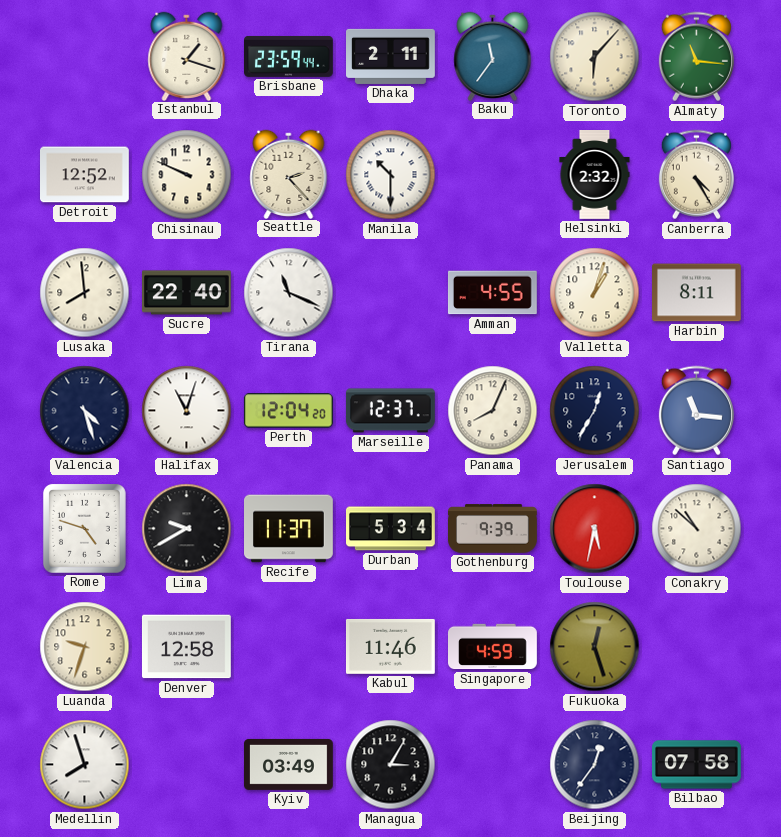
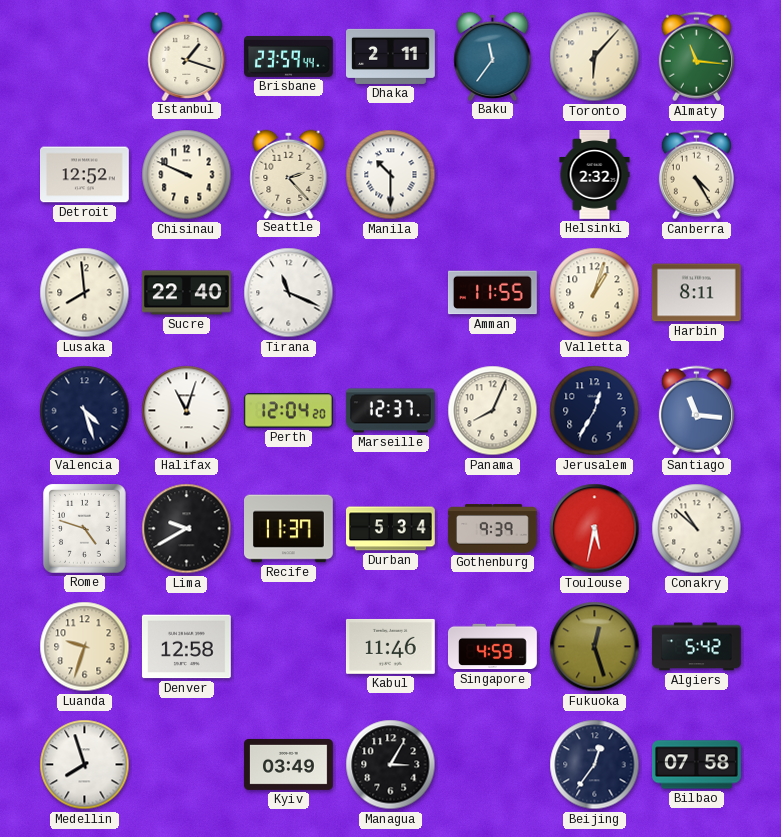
Amman: 4:55 -> 11:55
Algiers: none -> 5:42
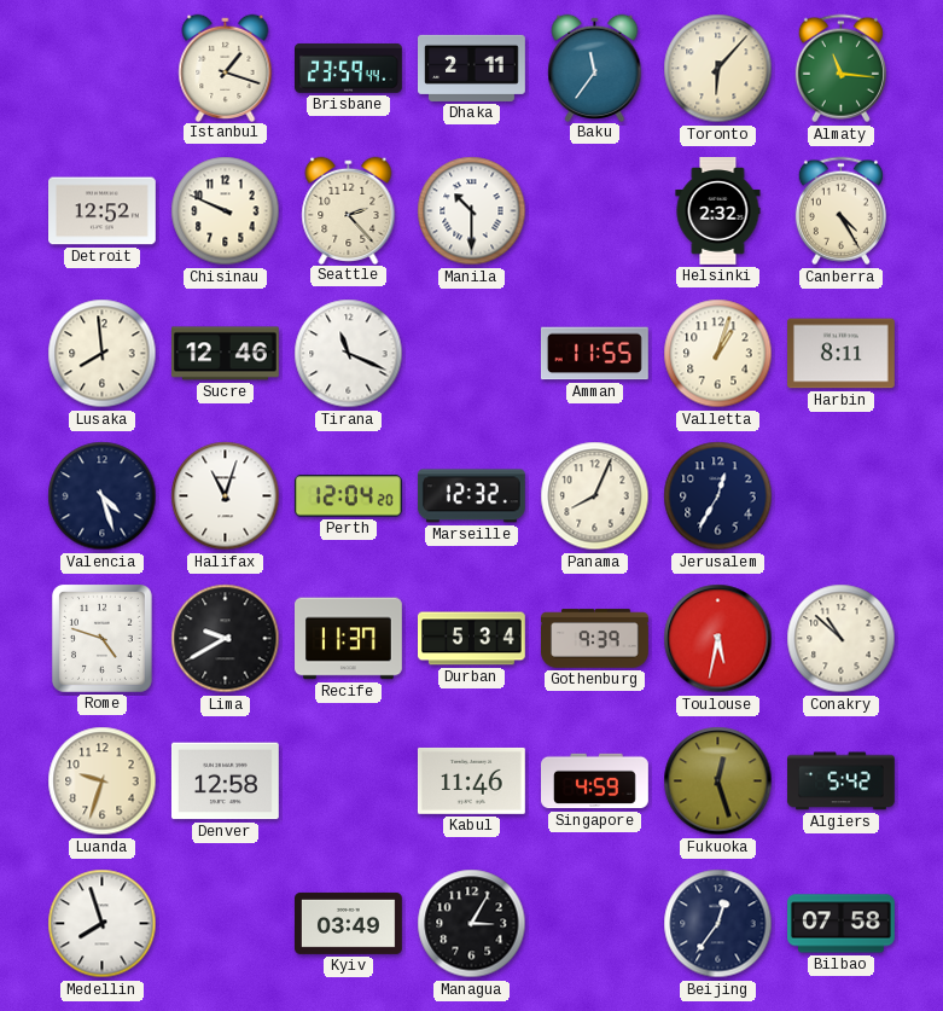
Sucre: 22:40 -> 12:46
Marseille: 12:37 -> 12:32
Santiago: 11:16 -> none
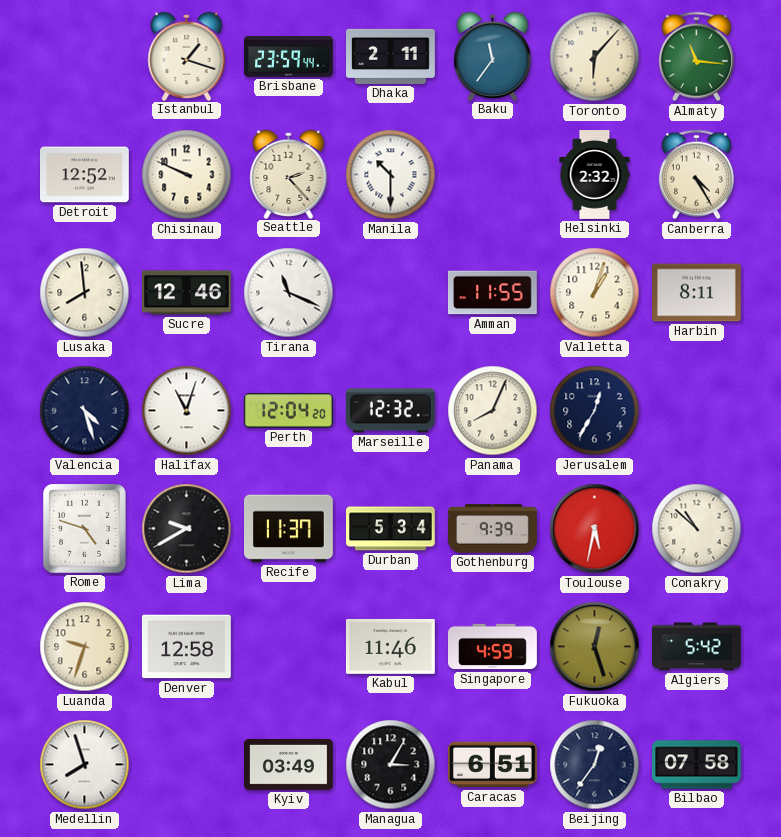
Caracas: none -> 6:51
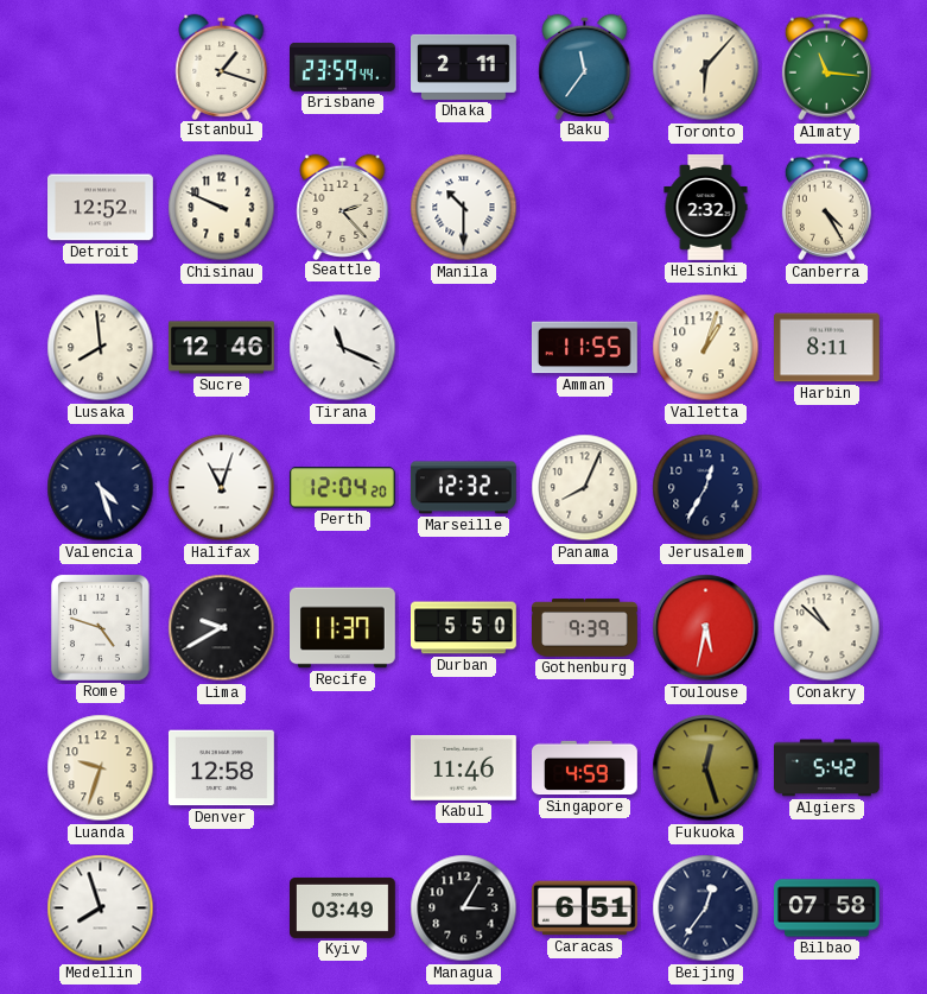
Durban: 5:34 -> 5:50
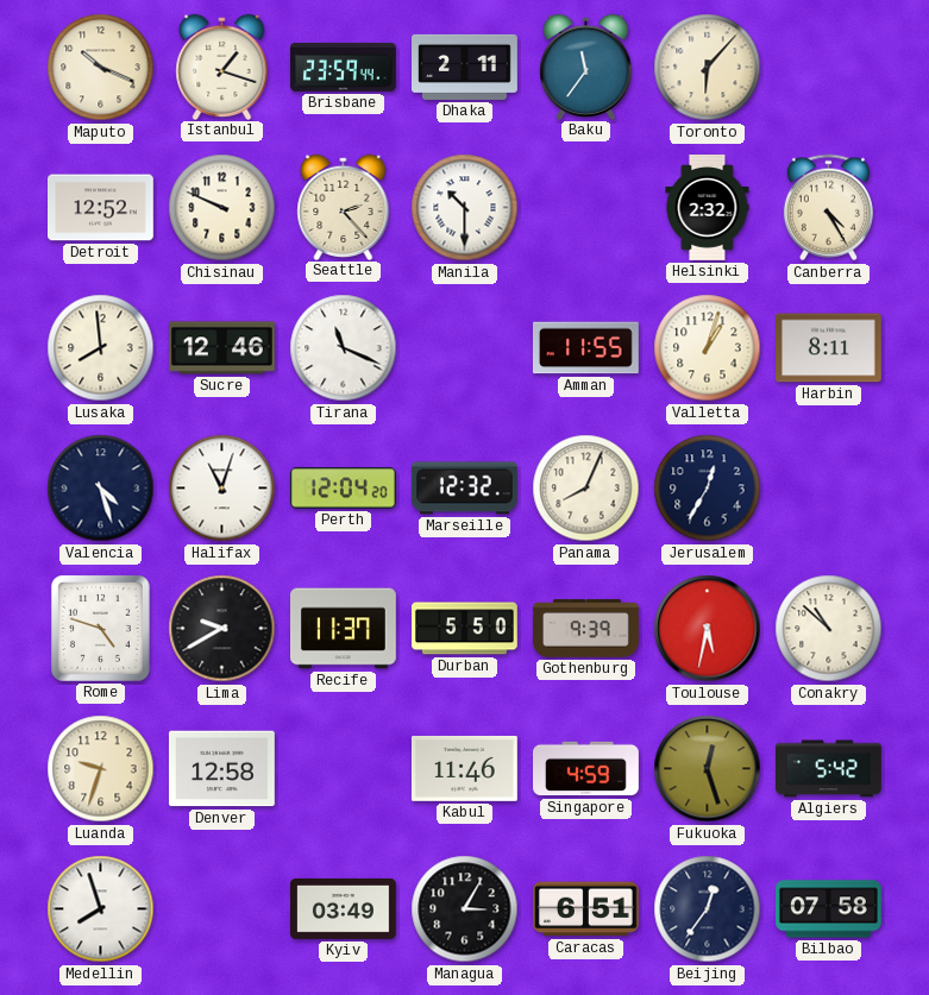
Maputo: none -> 10:19
Almaty: 11:16 -> none
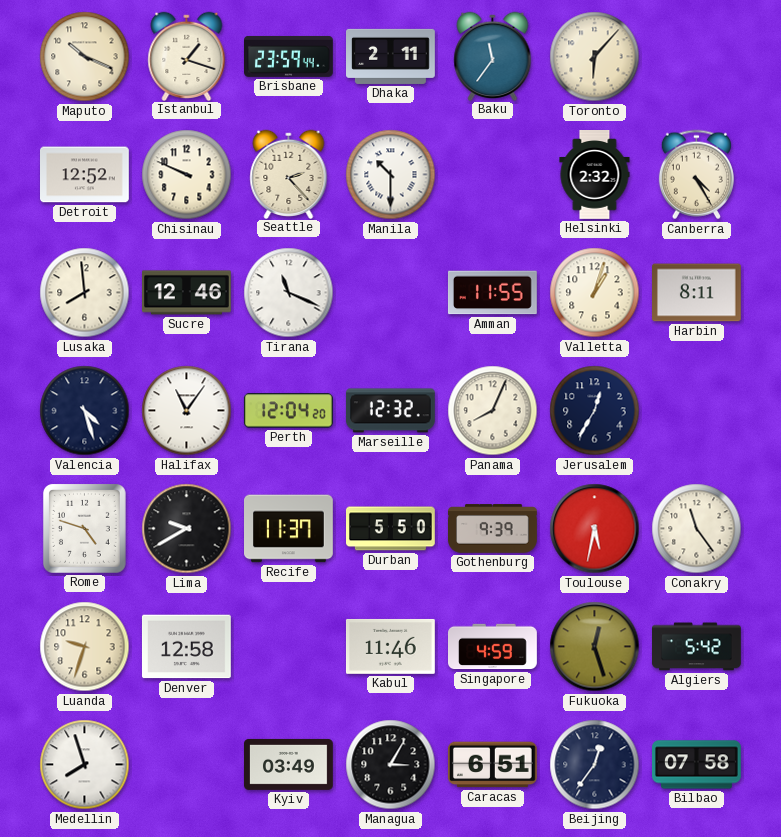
Halifax: 11:03 -> 11:06
Conakry: 10:52 -> 11:24
